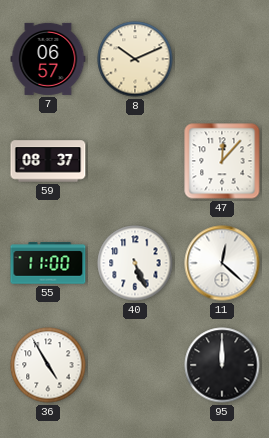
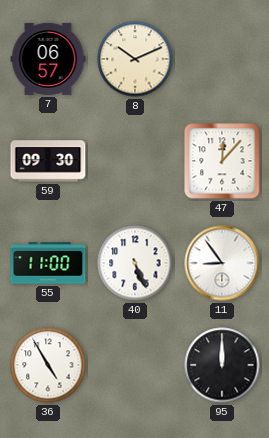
59: 08:37 -> 09:30
11: 12:22 -> 8:54
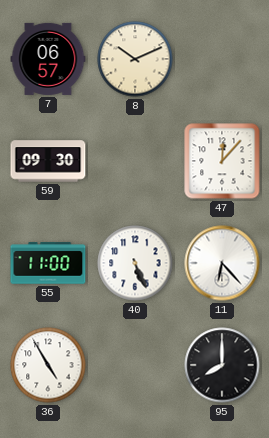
11: 8:54 -> 6:23
95: 12:00 -> 8:00
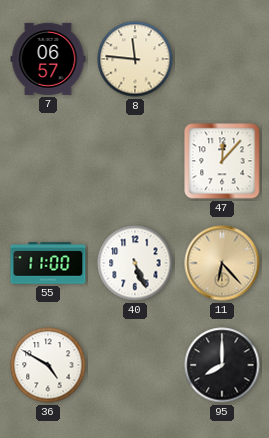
8: 10:11 -> 11:46
59: 09:30 -> none
11 dial: white -> champagne
36: 4:55 -> 4:50
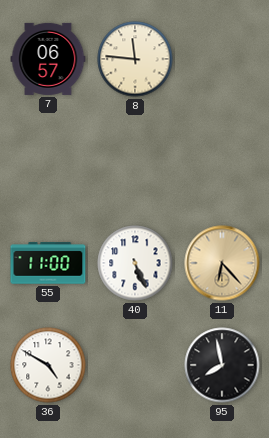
47: 12:07 -> none
95: 8:00 -> 7:58
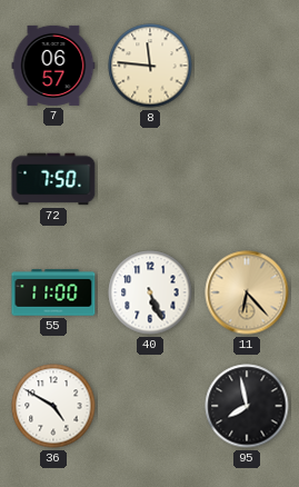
72: none -> 7:50
